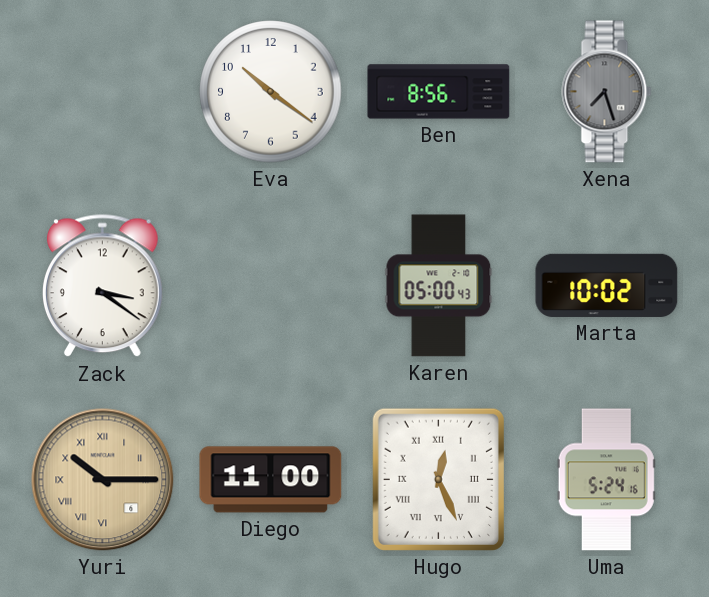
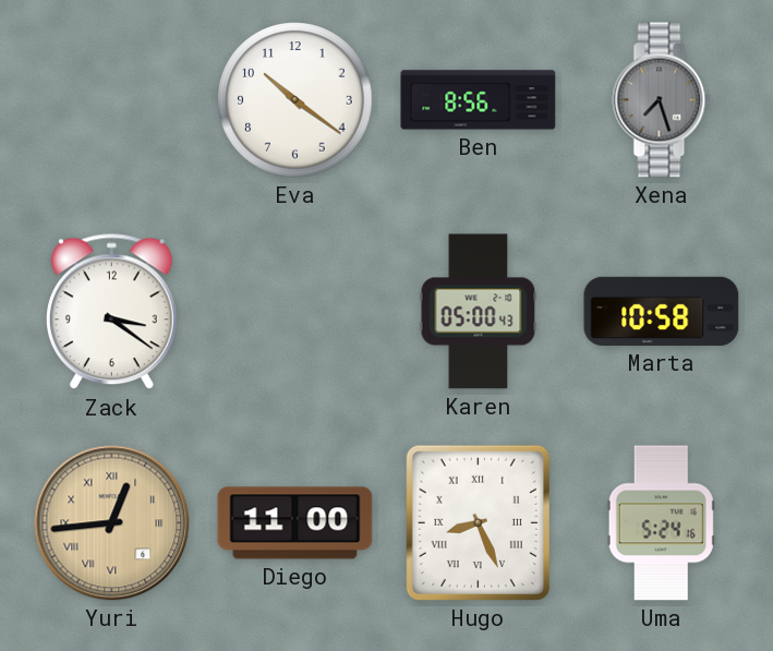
Marta: 10:02 -> 10:58
Yuri: 10:15 -> 12:44
Hugo: 12:26 -> 8:26
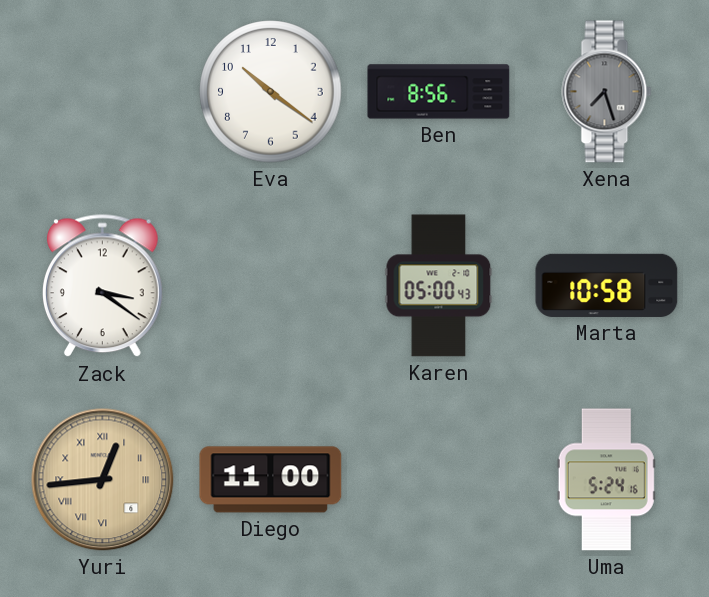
Hugo: 8:26 -> none
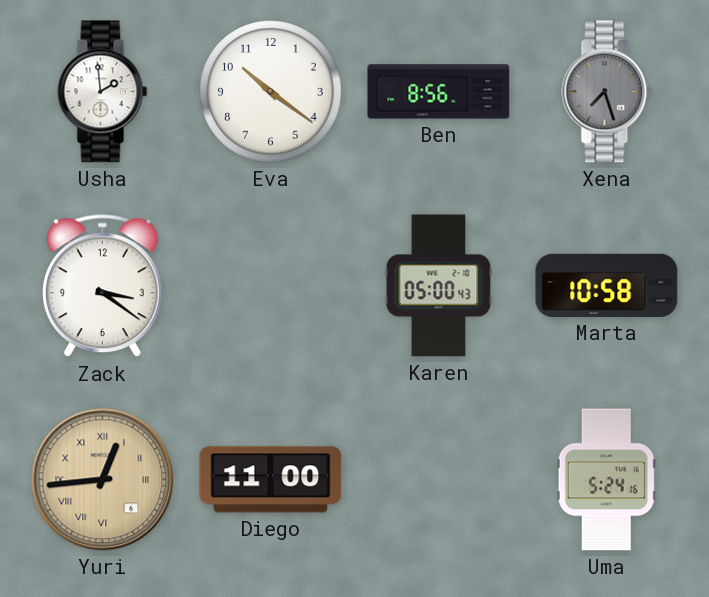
Usha: none -> 1:59
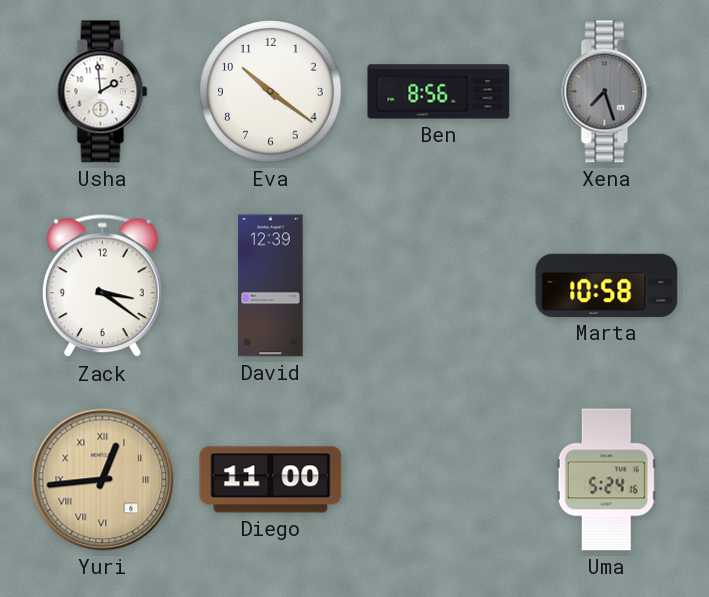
David: none -> 12:39
Karen: 05:00 -> none
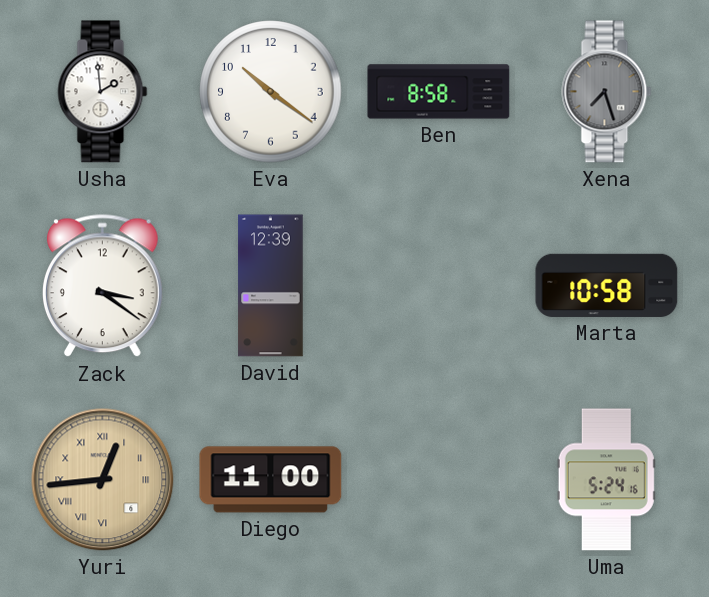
Ben: 8:56 -> 8:58
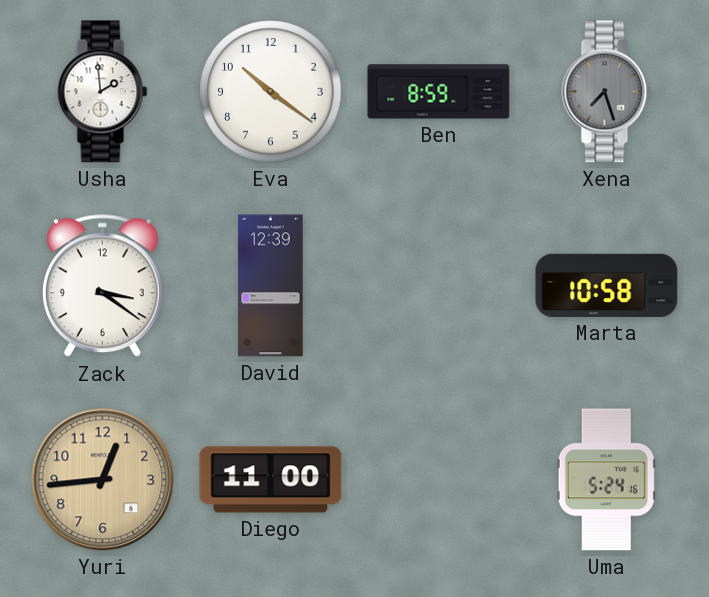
Ben: 8:58 -> 8:59
Yuri numerals: Roman -> Arabic
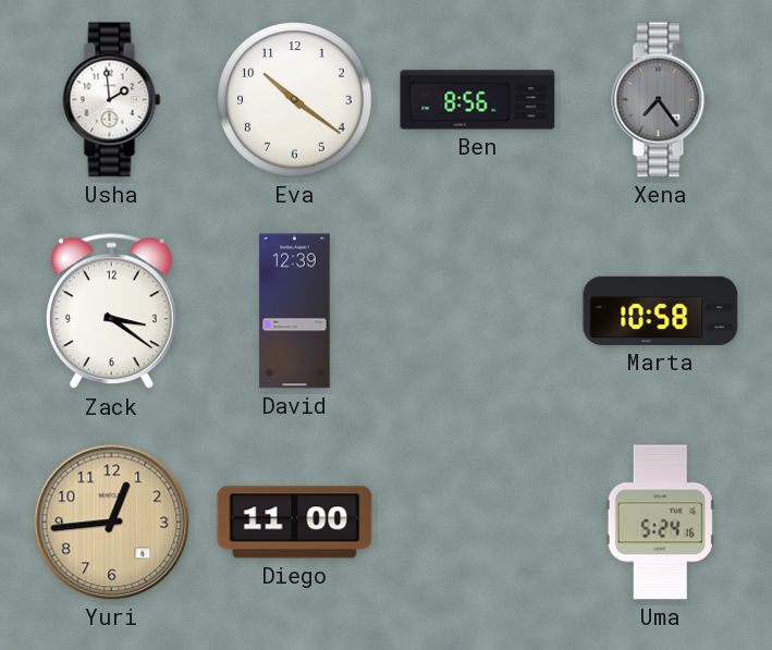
Ben: 8:59 -> 8:56
Xena: 7:27 -> 7:24
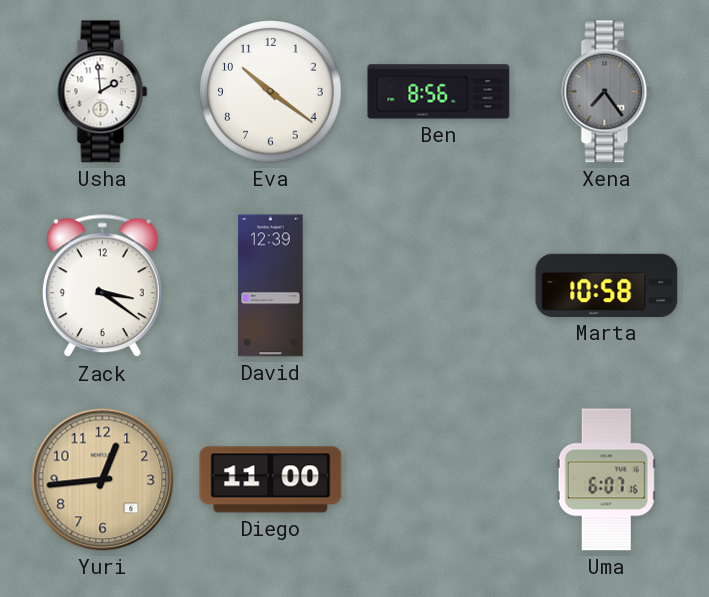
Uma: 5:24 -> 6:07
